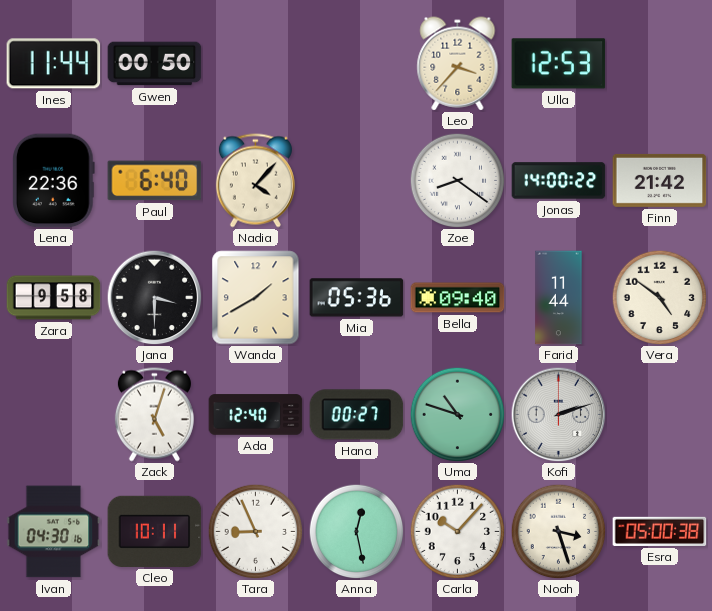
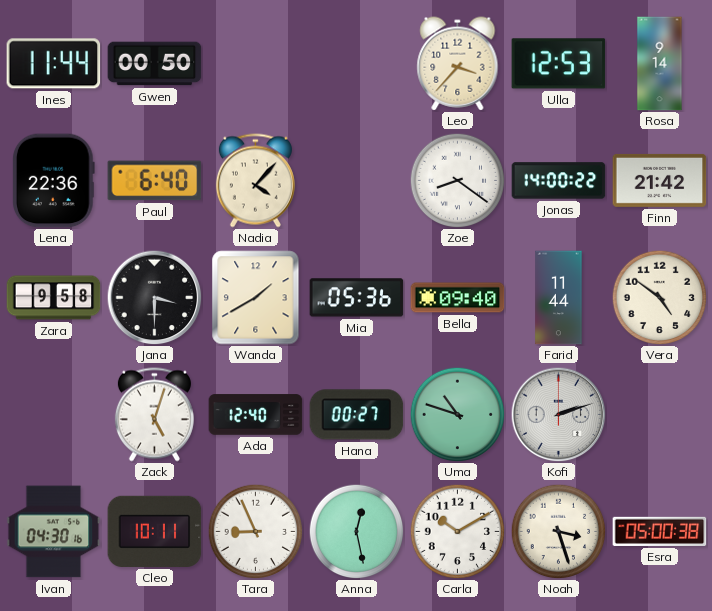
Rosa: none -> 9:14
Carla: 10:07 -> 10:10
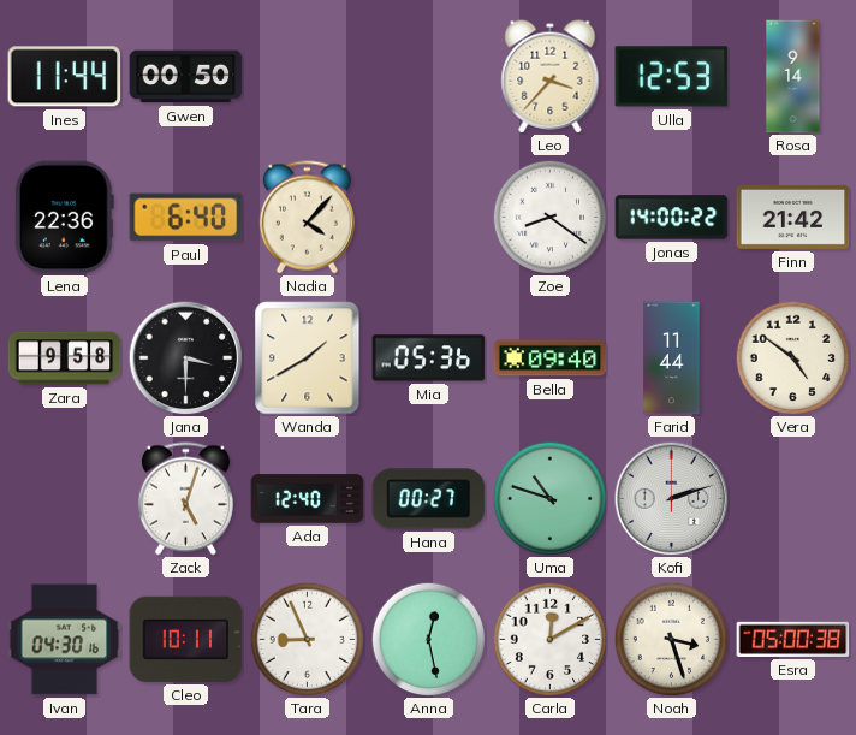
Carla: 10:10 -> 12:10
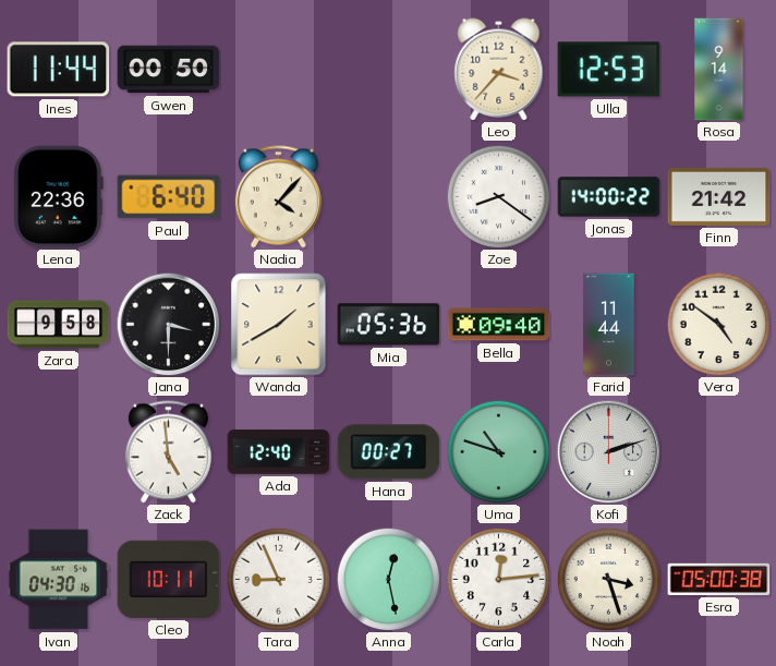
Zack: 5:03 -> 4:59
Carla: 12:10 -> 12:14
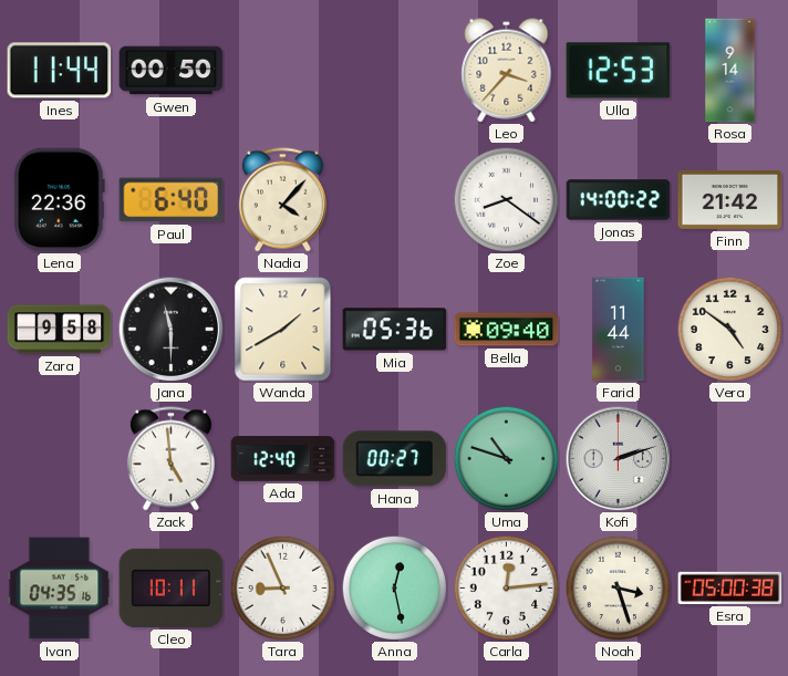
Jana: 3:30 -> 11:30
Ivan: 04:30 -> 04:35
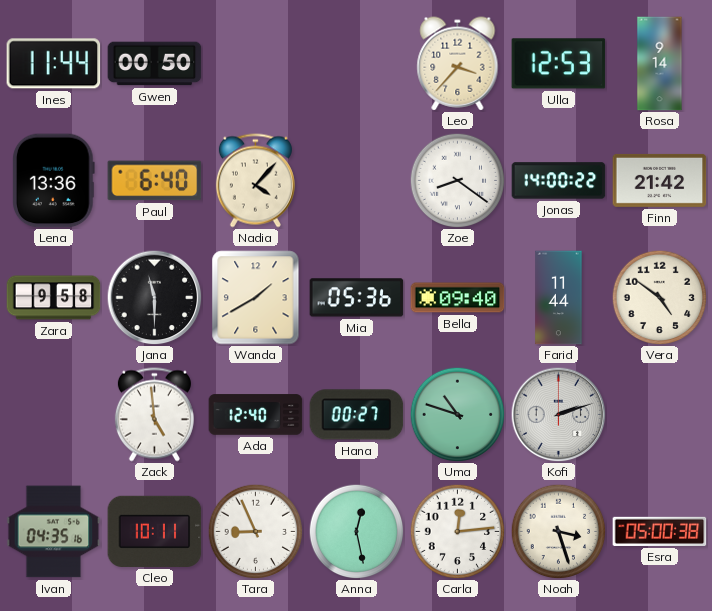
Lena: 22:36 -> 13:36
